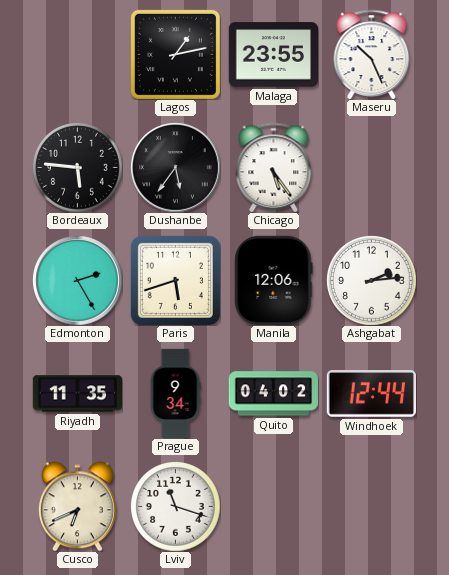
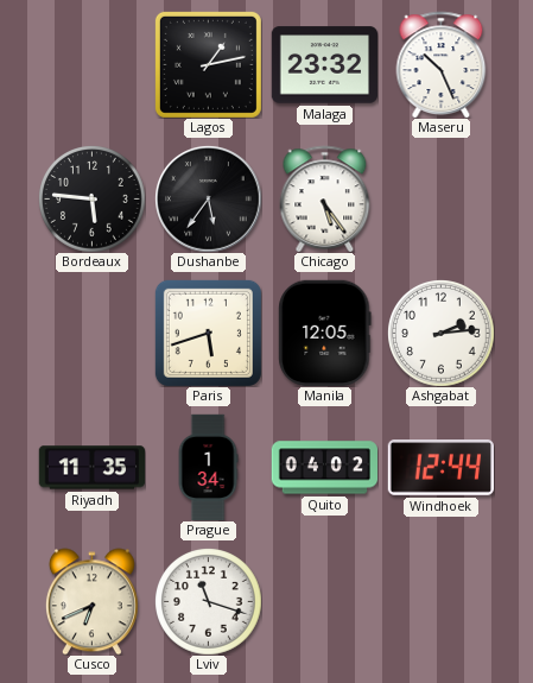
Malaga: 23:55 -> 23:32
Edmonton: 2:25 -> none
Manila: 12:06 -> 12:05
Prague: 9:34 -> 1:34
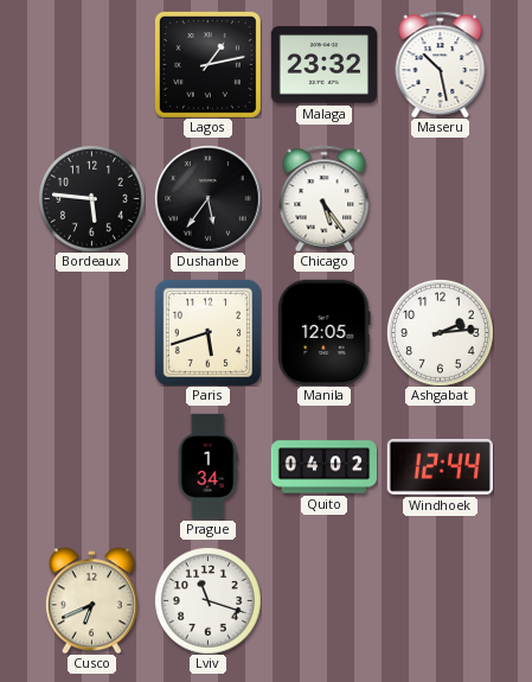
Maseru: 10:26 -> 10:28
Riyadh: 11:35 -> none
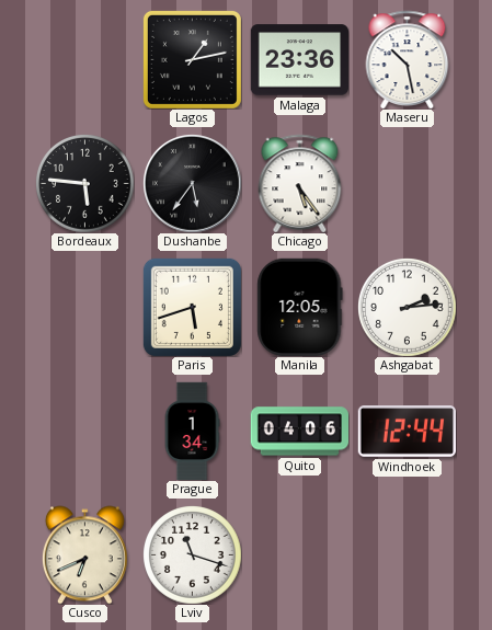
Malaga: 23:32 -> 23:36
Quito: 04:02 -> 04:06
